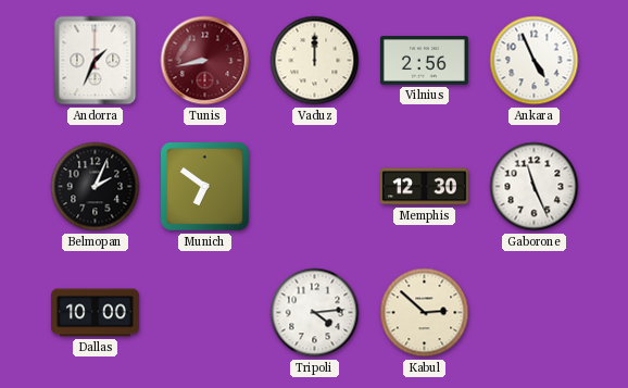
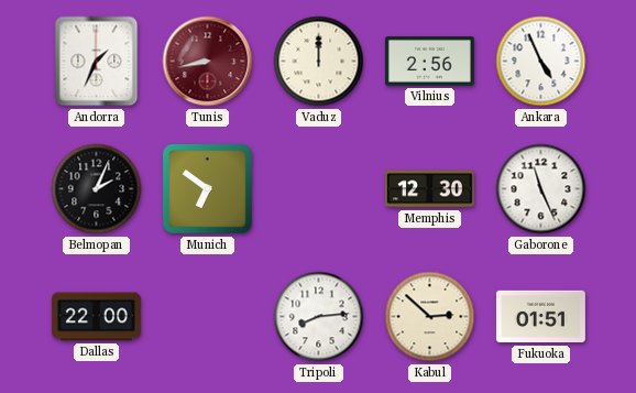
Dallas: 10:00 -> 22:00
Tripoli: 4:14 -> 8:14
Fukuoka: none -> 01:51
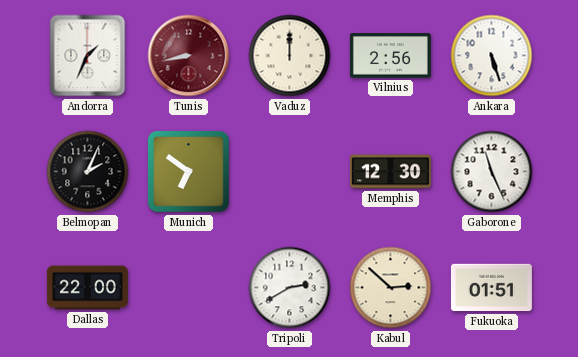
Ankara: 4:56 -> 5:27
Tripoli: 8:14 -> 2:40
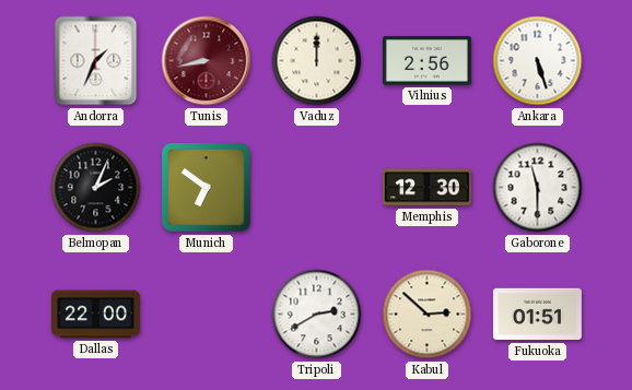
Gaborone: 11:26 -> 11:30
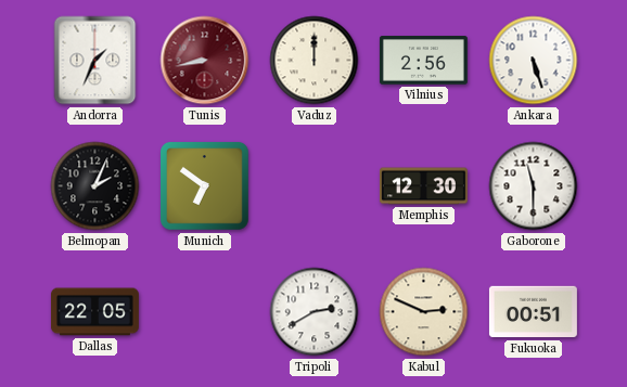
Dallas: 22:00 -> 22:05
Kabul: 2:52 -> 2:49
Fukuoka: 01:51 -> 00:51
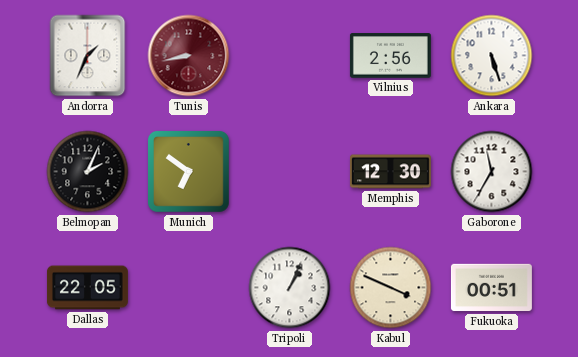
Vaduz: 12:00 -> none
Gaborone: 11:30 -> 11:35
Tripoli: 2:40 -> 1:04
Kabul: 2:49 -> 3:49
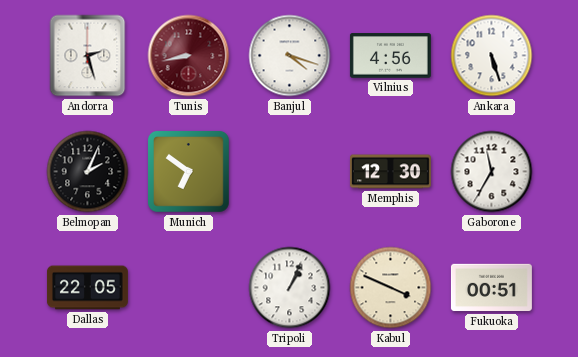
Andorra: 1:34 -> 2:27
Banjul: none -> 4:18
Vilnius: 2:56 -> 4:56
